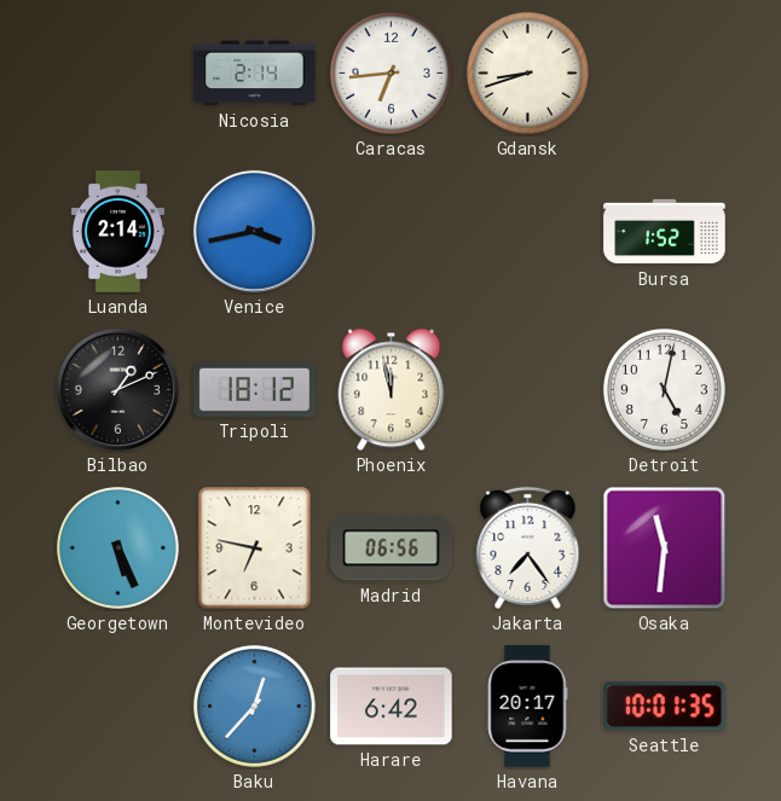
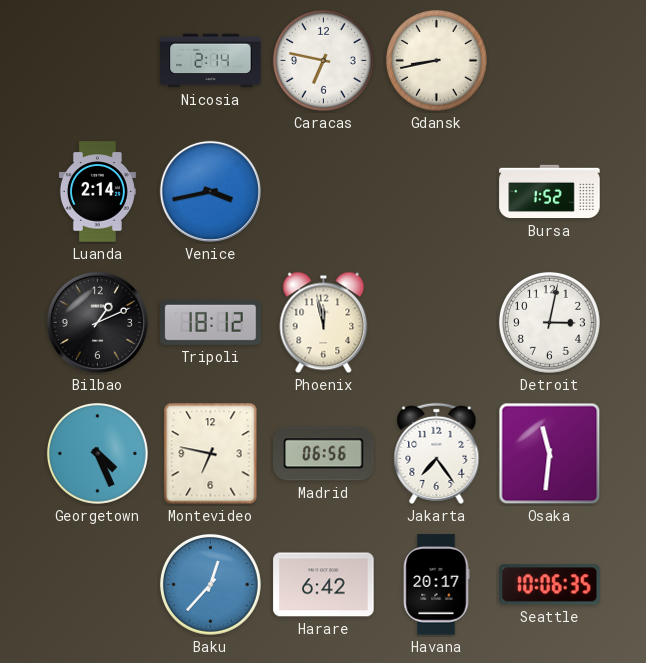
Caracas: 6:44 -> 6:47
Gdansk: 8:42 -> 8:43
Detroit: 5:02 -> 3:02
Georgetown: 5:26 -> 4:26
Seattle: 10:01 -> 10:06
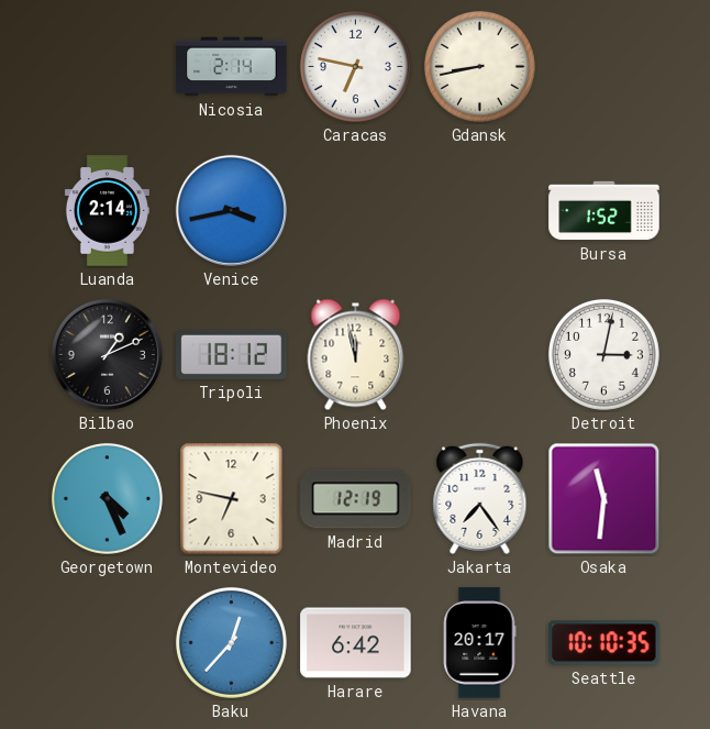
Madrid: 06:56 -> 12:19
Seattle: 10:06 -> 10:10
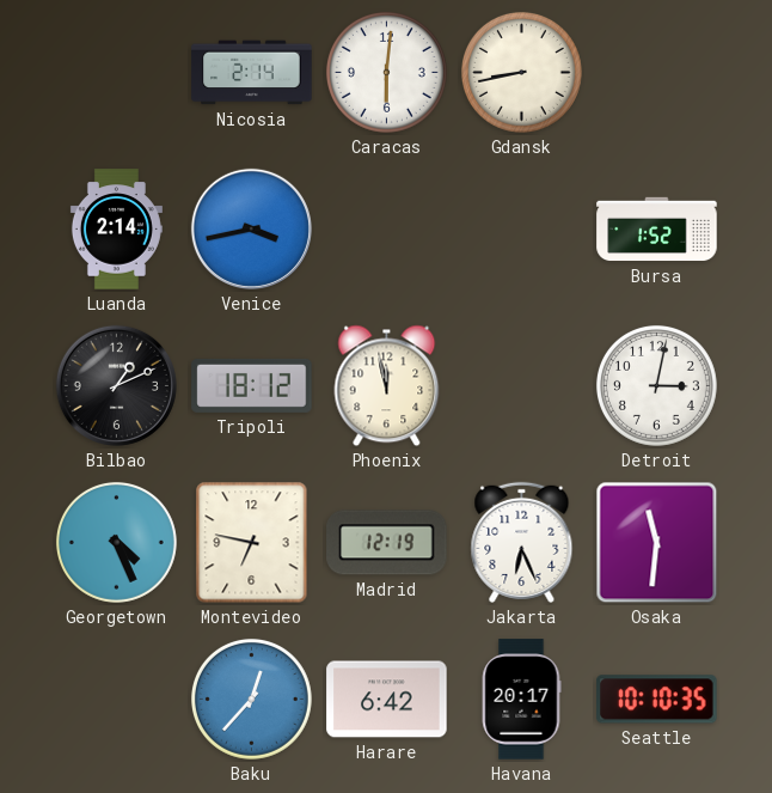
Caracas: 6:47 -> 6:01
Jakarta: 7:24 -> 6:26
